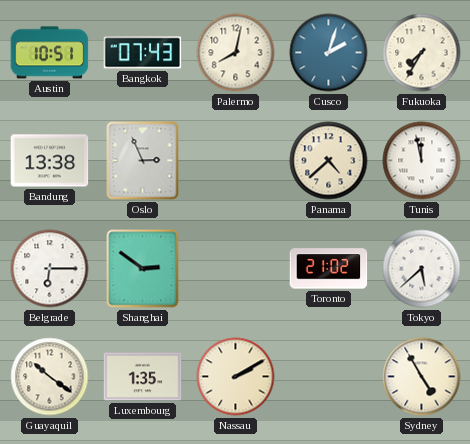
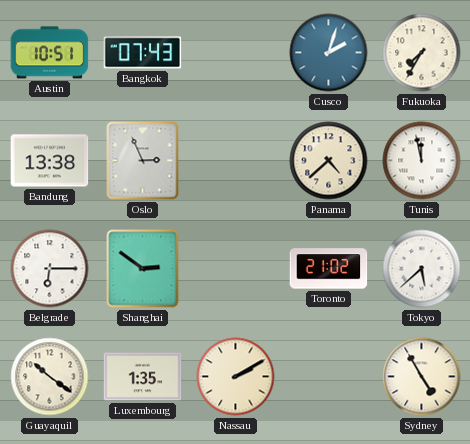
Palermo: 8:02 -> none
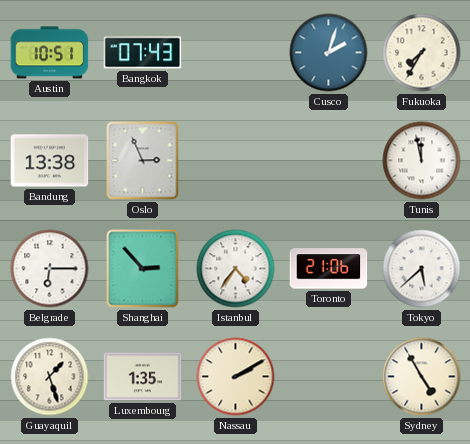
Panama: 4:38 -> none
Shanghai: 2:51 -> 2:53
Istanbul: none -> 4:36
Toronto: 21:02 -> 21:06
Guayaquil: 10:21 -> 1:27
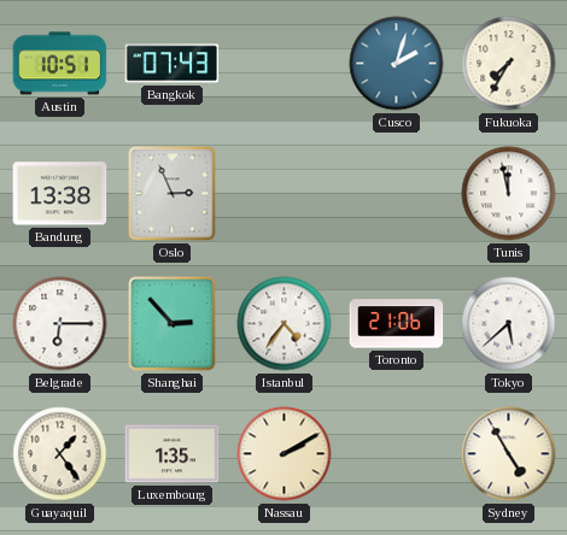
Guayaquil: 1:27 -> 1:24
